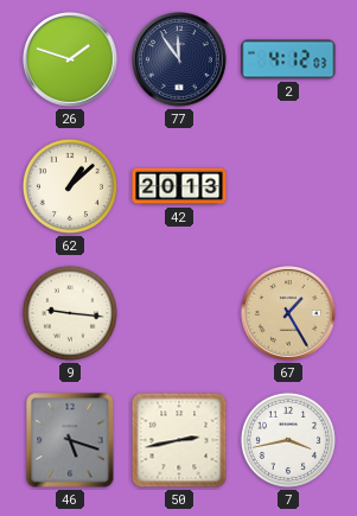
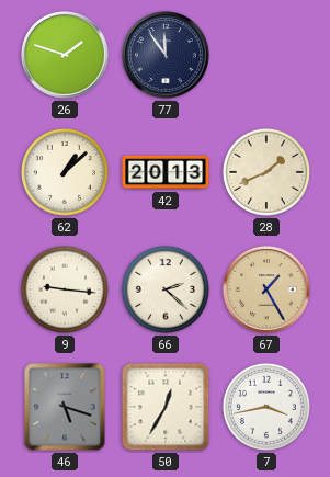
2: 4:12 -> none
28: none -> 1:41
66: none -> 2:22
50: 2:43 -> 12:35
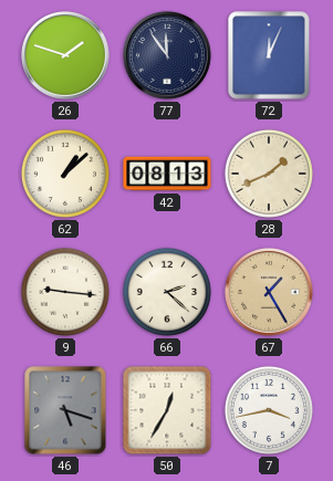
72: none -> 12:04
42: 20:13 -> 08:13
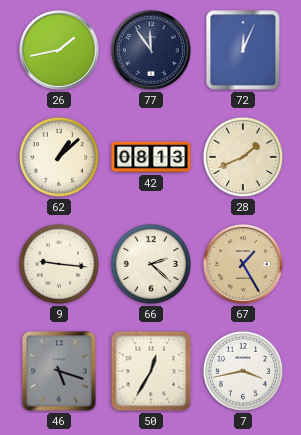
26: 1:48 -> 1:43
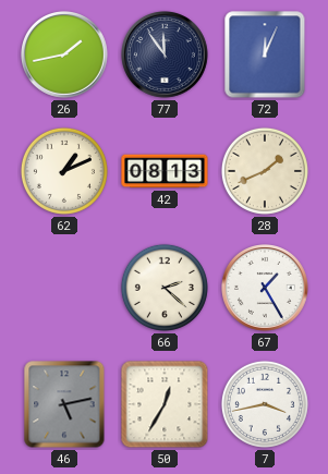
62: 1:08 -> 1:11
9: 9:16 -> none
67 dial: champagne -> white
46: 5:18 -> 5:13
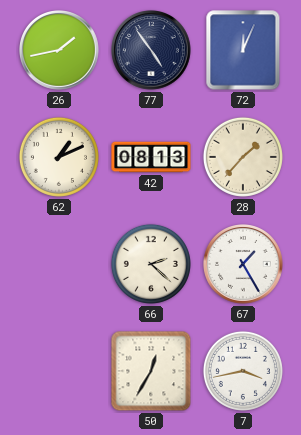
77: 11:54 -> 4:54
28: 1:41 -> 1:37
46: 5:13 -> none
